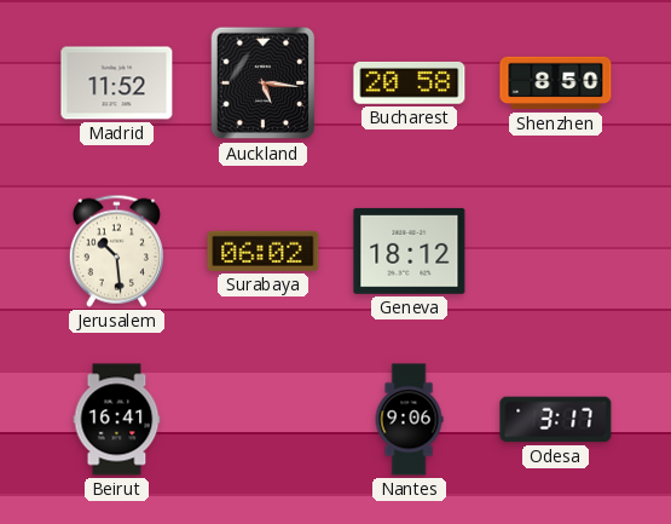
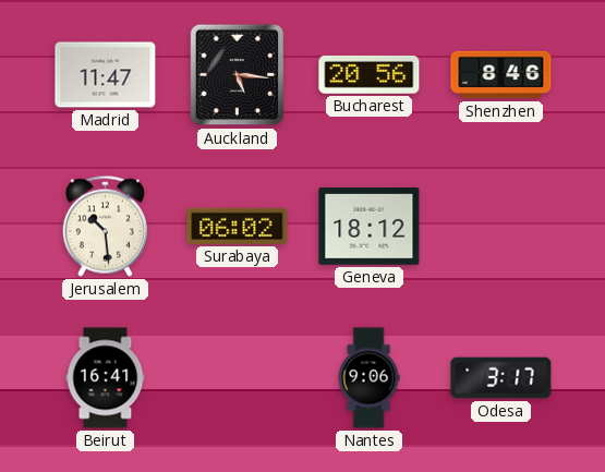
Madrid: 11:52 -> 11:47
Bucharest: 20:58 -> 20:56
Shenzhen: 8:50 -> 8:46
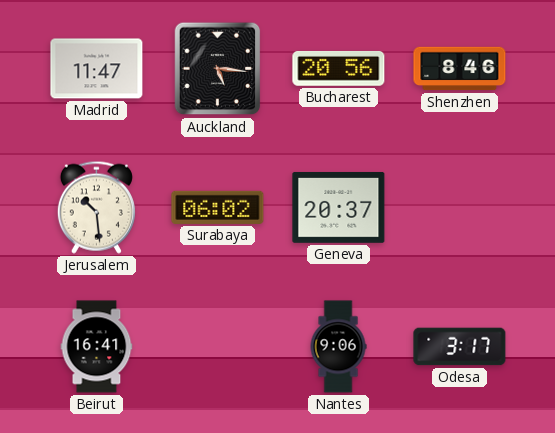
Geneva: 18:12 -> 20:37
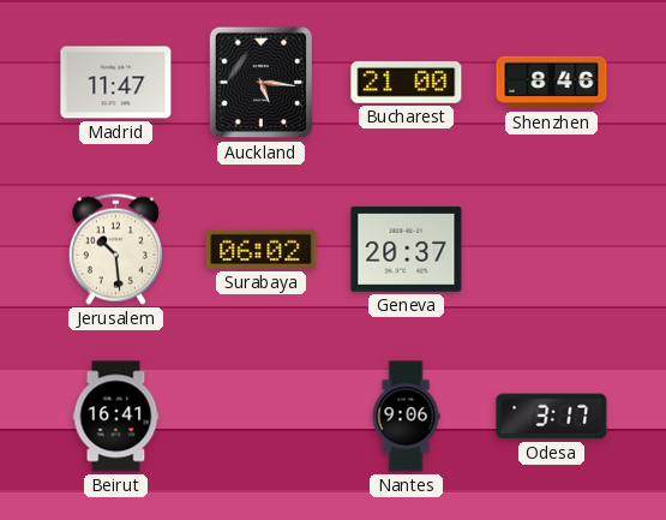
Bucharest: 20:56 -> 21:00
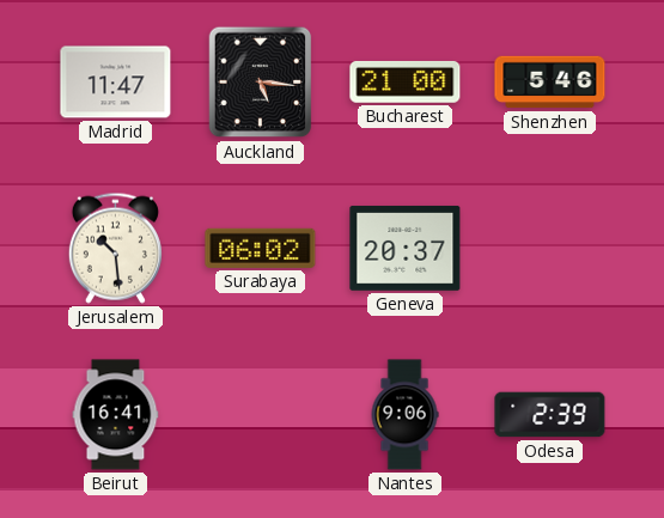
Shenzhen: 8:46 -> 5:46
Odesa: 3:17 -> 2:39
